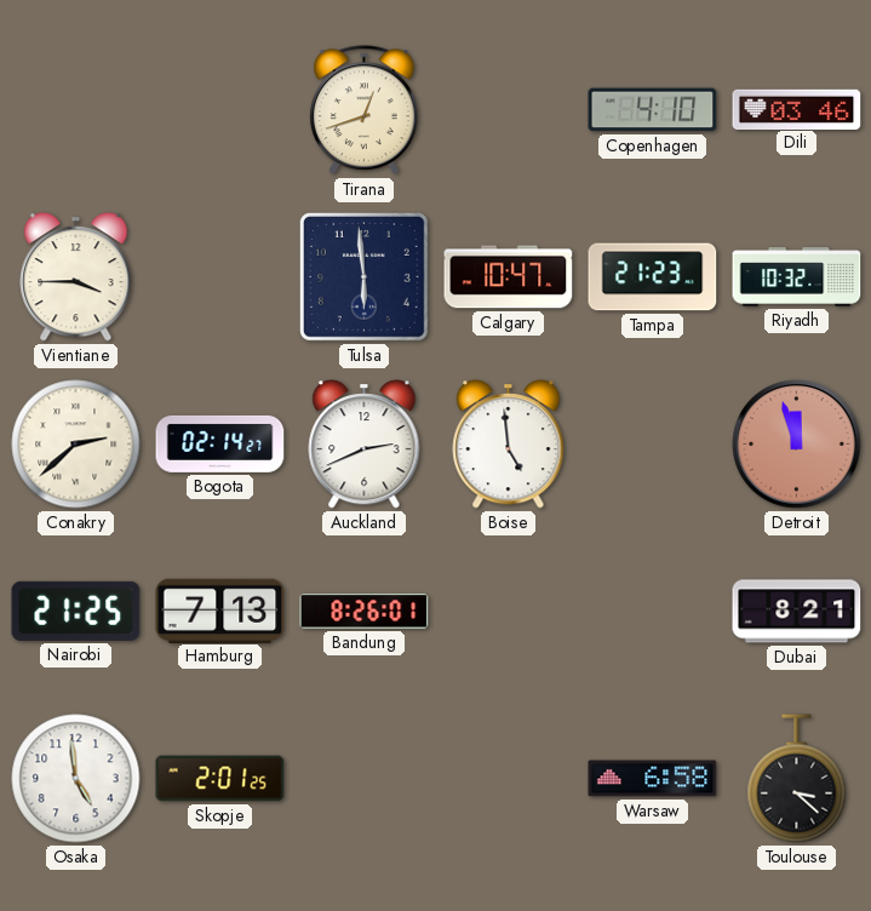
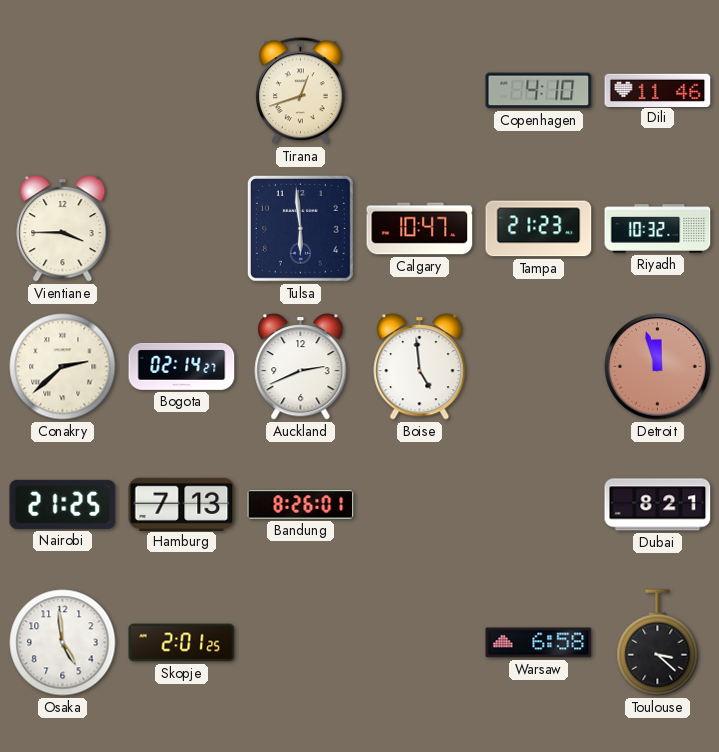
Dili: 03:46 -> 11:46
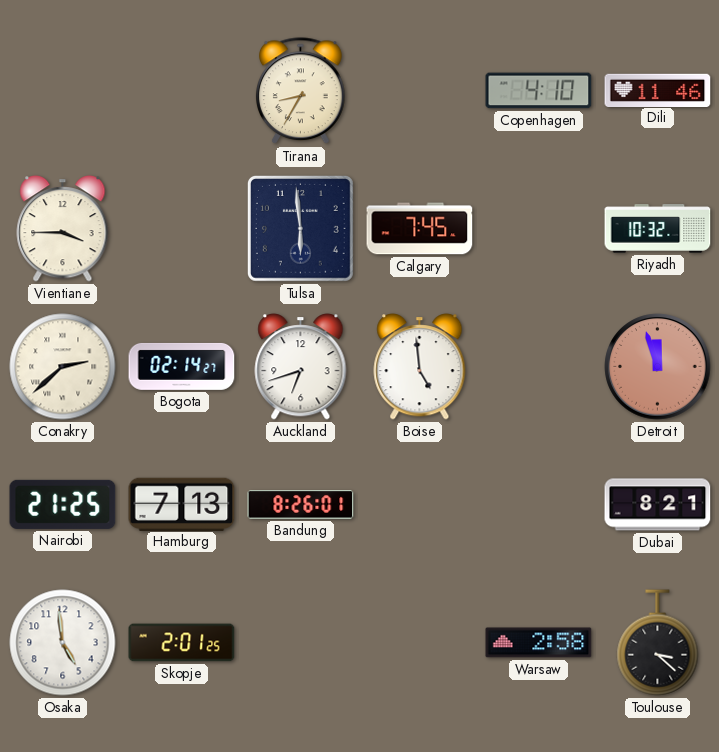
Tirana: 12:42 -> 8:35
Calgary: 10:47 -> 7:45
Tampa: 21:23 -> none
Auckland: 2:41 -> 6:42
Warsaw: 6:58 -> 2:58
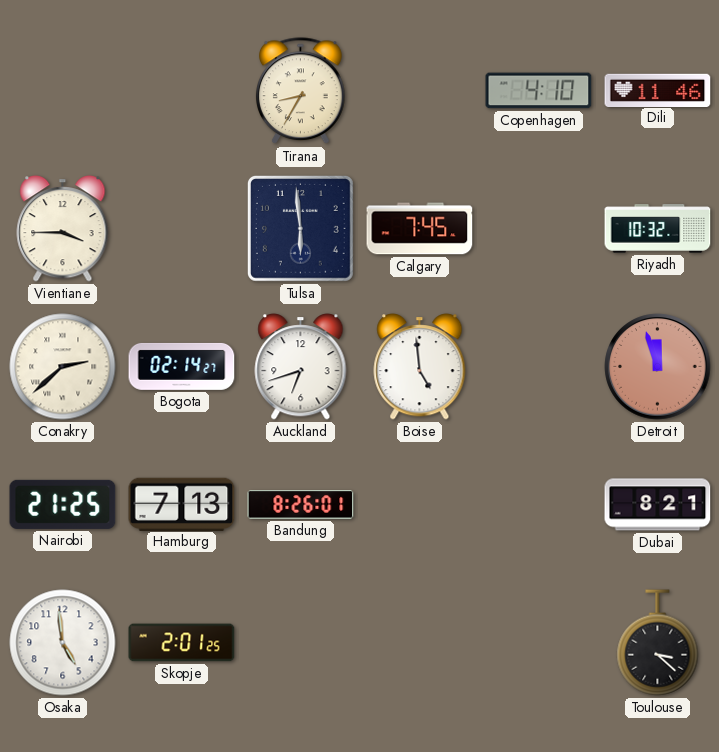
Warsaw: 2:58 -> none
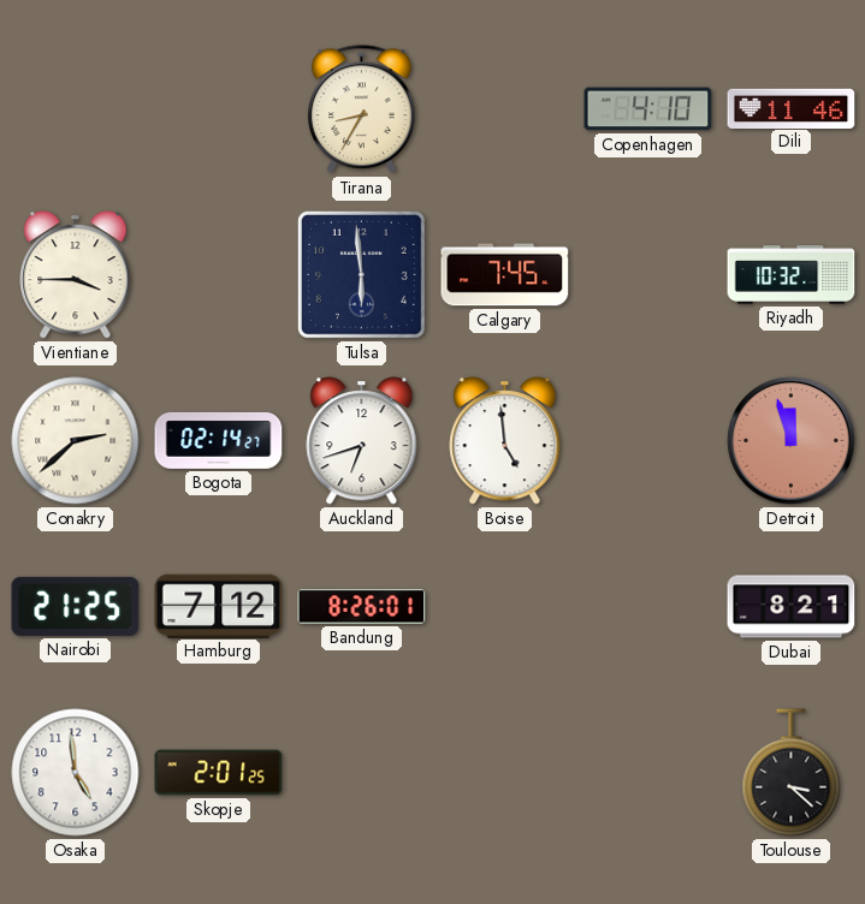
Hamburg: 7:13 -> 7:12
